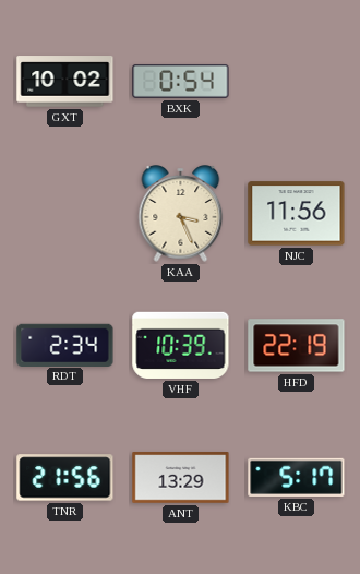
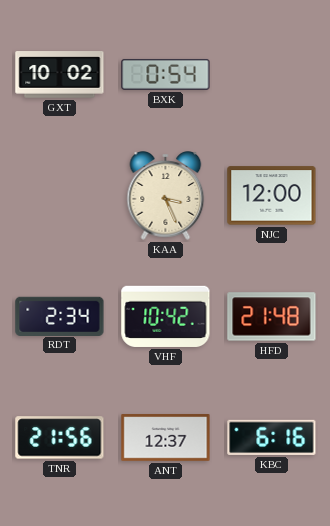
NJC: 11:56 -> 12:00
VHF: 10:39 -> 10:42
HFD: 22:19 -> 21:48
ANT: 13:29 -> 12:37
KBC: 5:17 -> 6:16
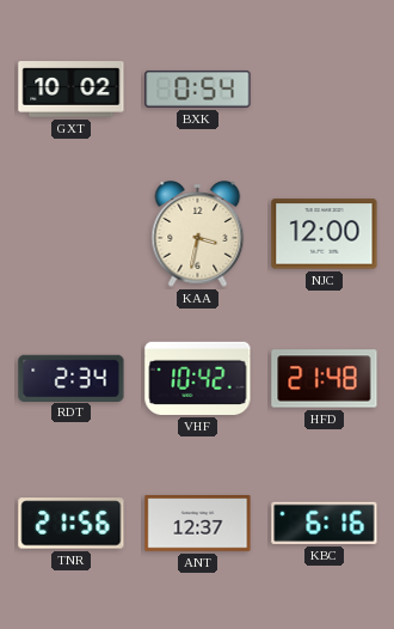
KAA: 3:26 -> 3:32
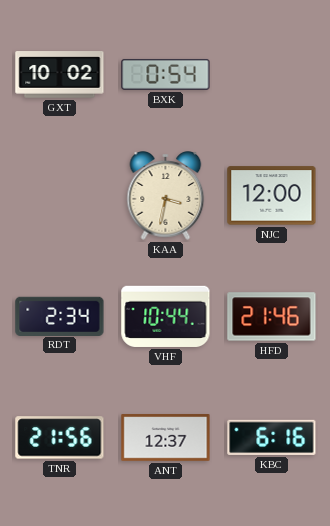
VHF: 10:42 -> 10:44
HFD: 21:48 -> 21:46
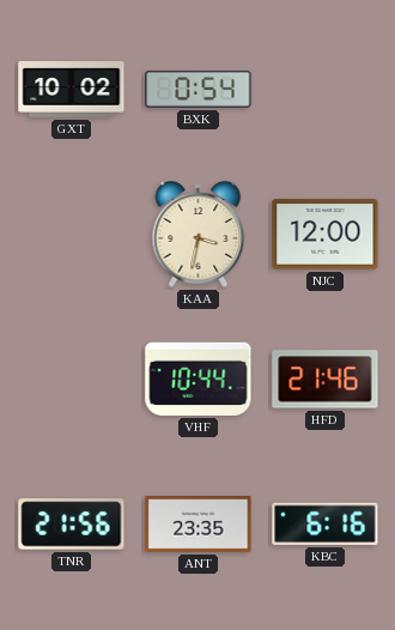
RDT: 2:34 -> none
ANT: 12:37 -> 23:35
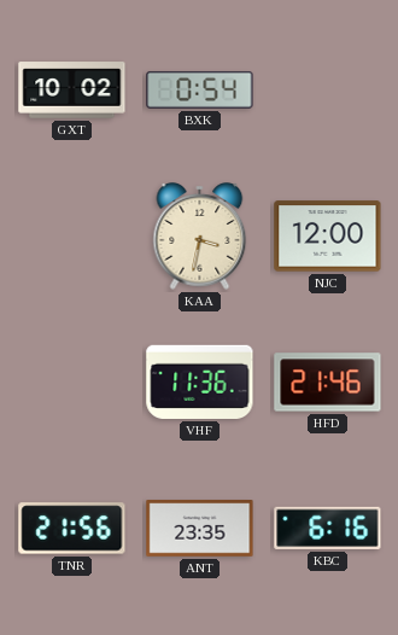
VHF: 10:44 -> 11:36
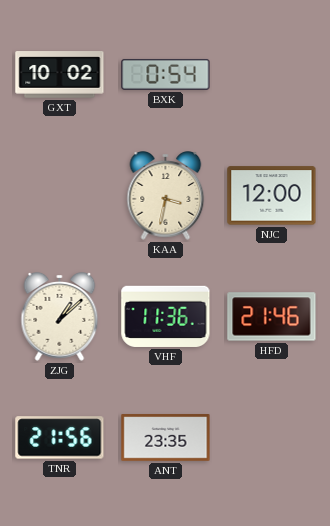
ZJG: none -> 1:08
KBC: 6:16 -> none
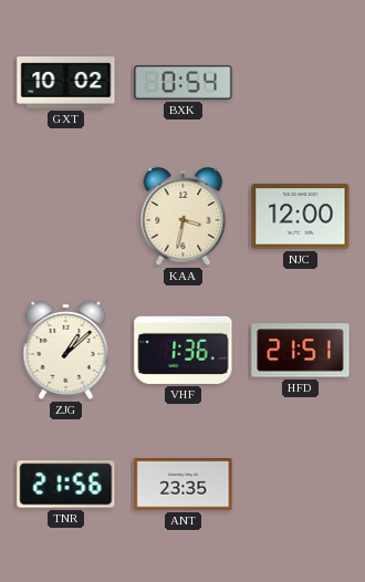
VHF: 11:36 -> 1:36
HFD: 21:46 -> 21:51
